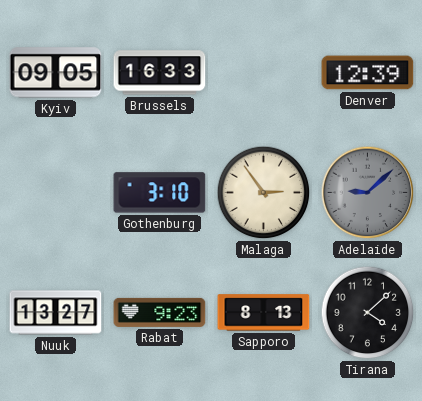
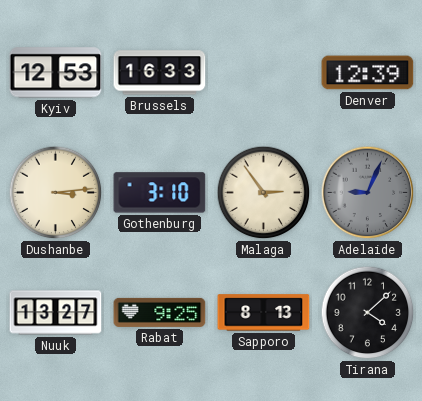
Kyiv: 09:05 -> 12:53
Dushanbe: none -> 3:14
Adelaide: 9:08 -> 9:04
Rabat: 9:23 -> 9:25
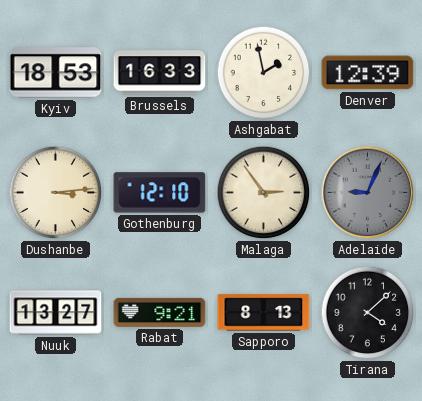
Kyiv: 12:53 -> 18:53
Ashgabat: none -> 1:58
Gothenburg: 3:10 -> 12:10
Rabat: 9:25 -> 9:21
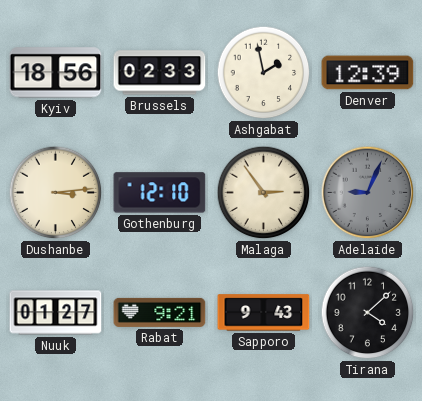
Kyiv: 18:53 -> 18:56
Brussels: 16:33 -> 02:33
Nuuk: 13:27 -> 01:27
Sapporo: 8:13 -> 9:43
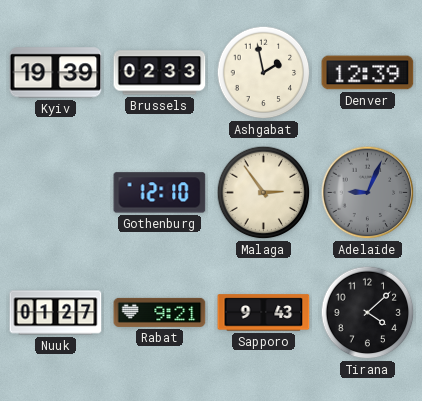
Kyiv: 18:56 -> 19:39
Dushanbe: 3:14 -> none
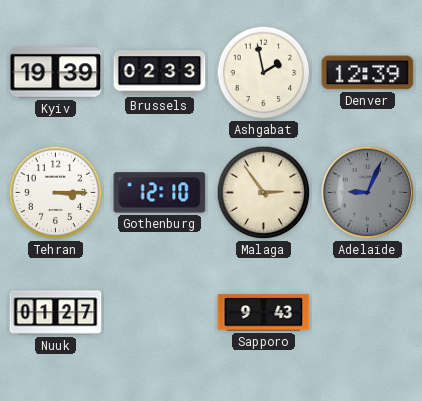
Tehran: none -> 3:15
Rabat: 9:21 -> none
Tirana: 4:08 -> none
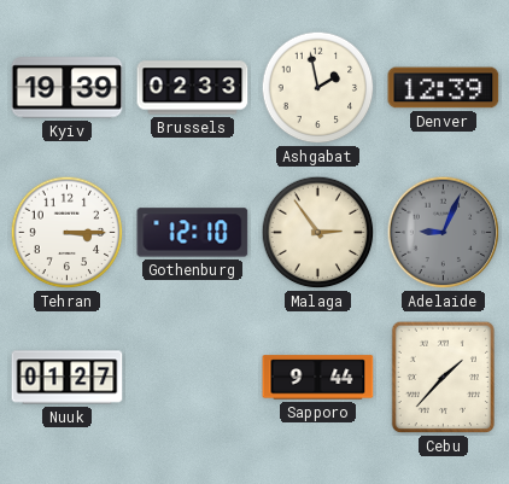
Sapporo: 9:43 -> 9:44
Cebu: none -> 1:37
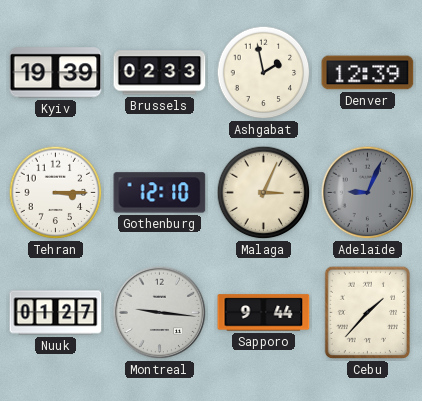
Malaga: 2:54 -> 3:04
Montreal: none -> 9:16
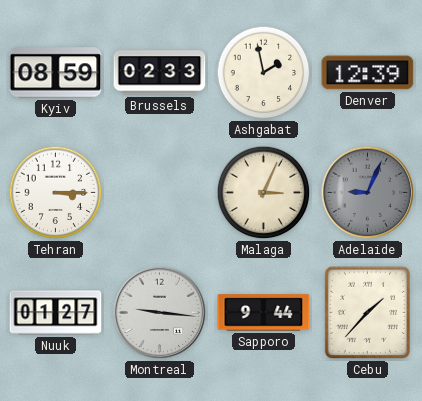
Kyiv: 19:39 -> 08:59
Gothenburg: 12:10 -> none
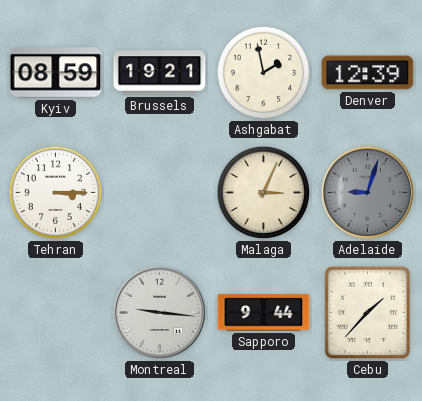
Brussels: 02:33 -> 19:21
Adelaide: 9:04 -> 9:03
Nuuk: 01:27 -> none
